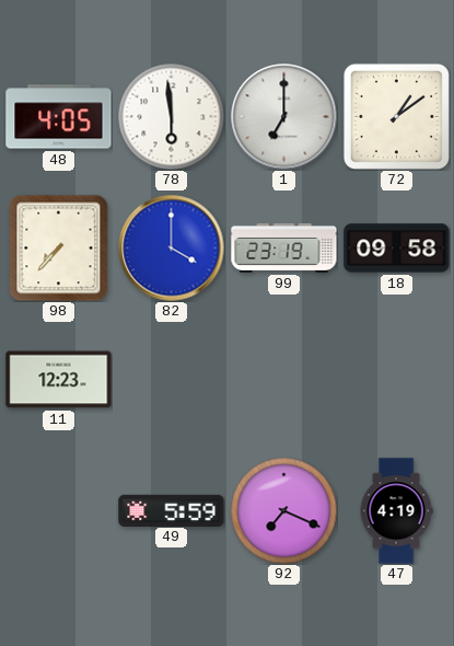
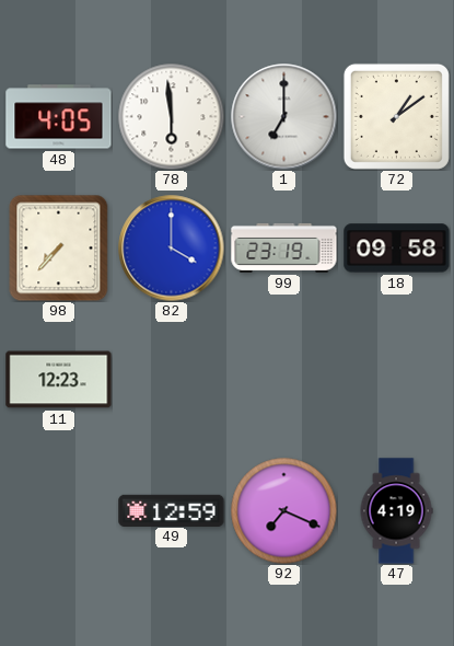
49: 5:59 -> 12:59
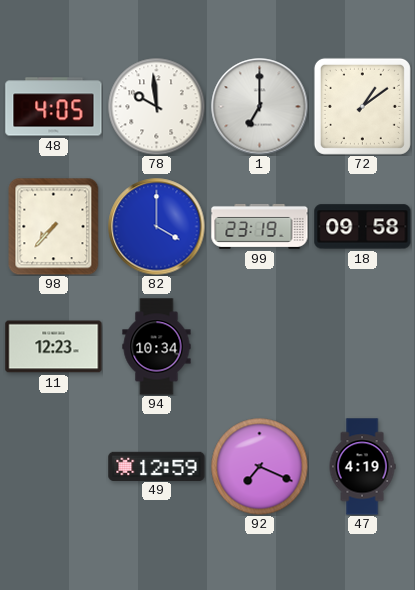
78: 5:59 -> 9:59
94: none -> 10:34
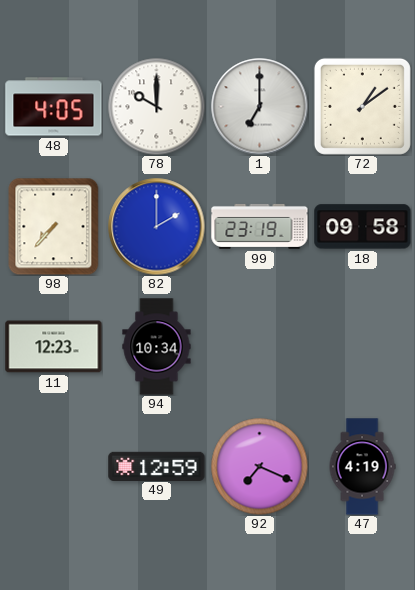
78: 9:59 -> 10:00
82: 4:00 -> 2:00
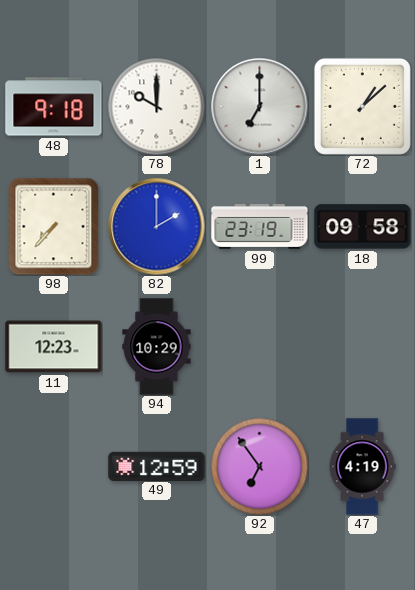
48: 4:05 -> 9:18
72: 1:09 -> 1:08
94: 10:34 -> 10:29
92: 7:19 -> 6:54
